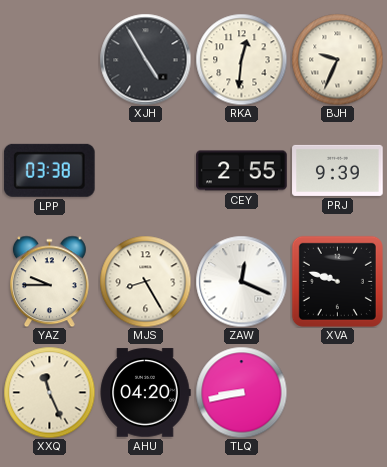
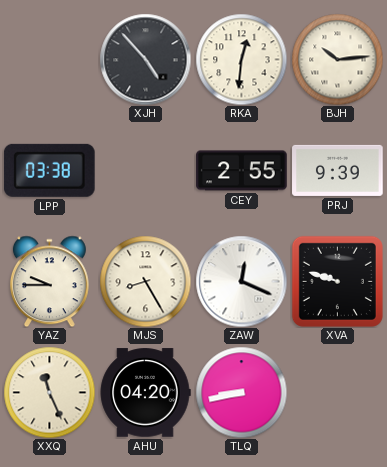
XJH: 4:55 -> 4:53
BJH: 9:34 -> 10:14
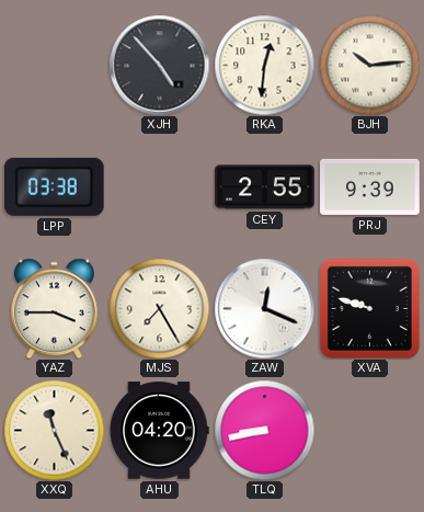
YAZ: 9:45 -> 3:45
MJS: 8:25 -> 7:25
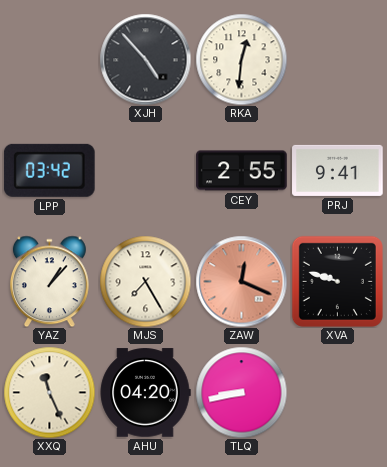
BJH: 10:14 -> none
LPP: 03:38 -> 03:42
PRJ: 9:39 -> 9:41
YAZ: 3:45 -> 1:07
ZAW dial: white -> salmon
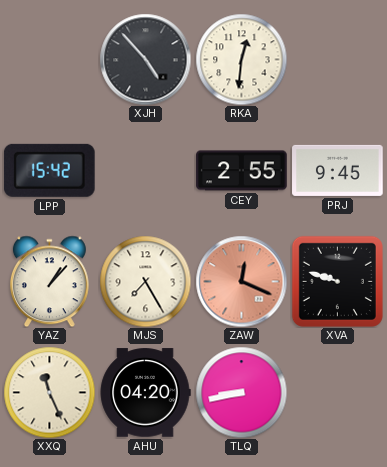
LPP: 03:42 -> 15:42
PRJ: 9:41 -> 9:45
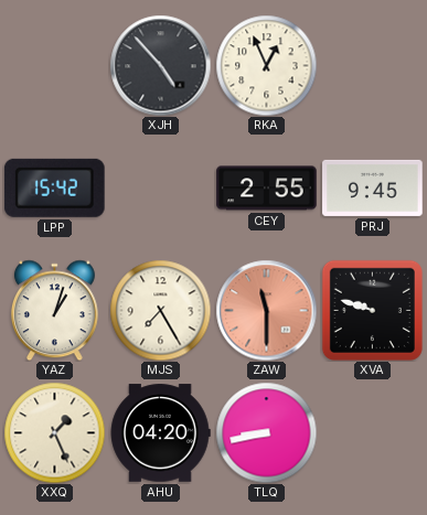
RKA: 12:31 -> 12:56
YAZ: 1:07 -> 1:03
ZAW: 12:19 -> 11:30
XXQ: 11:26 -> 1:26
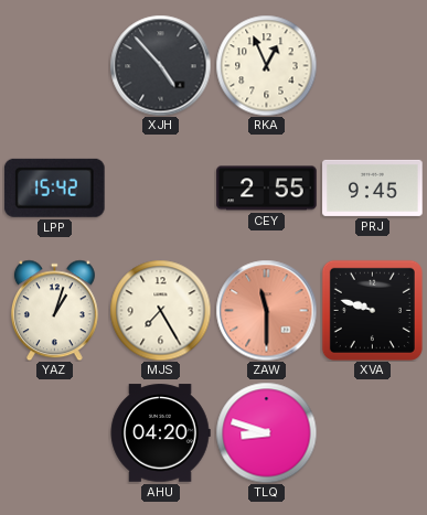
XXQ: 1:26 -> none
TLQ: 8:43 -> 8:48
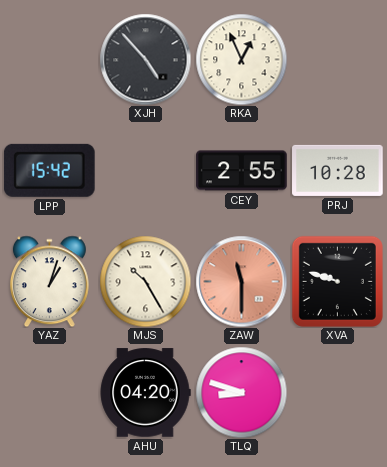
PRJ: 9:45 -> 10:28
MJS: 7:25 -> 10:25
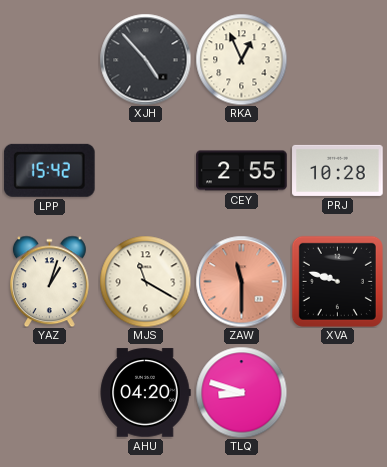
MJS: 10:25 -> 11:20
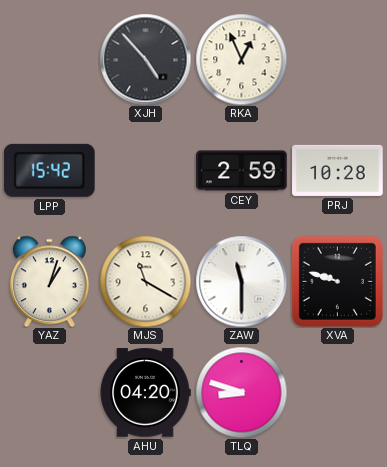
CEY: 2:55 -> 2:59
ZAW dial: salmon -> white
